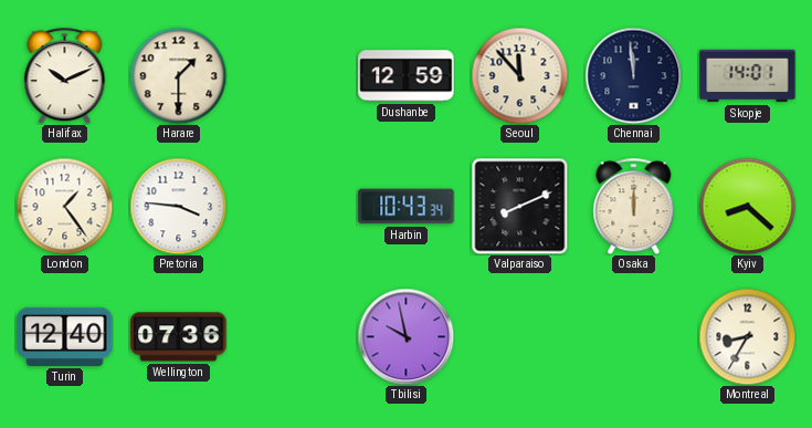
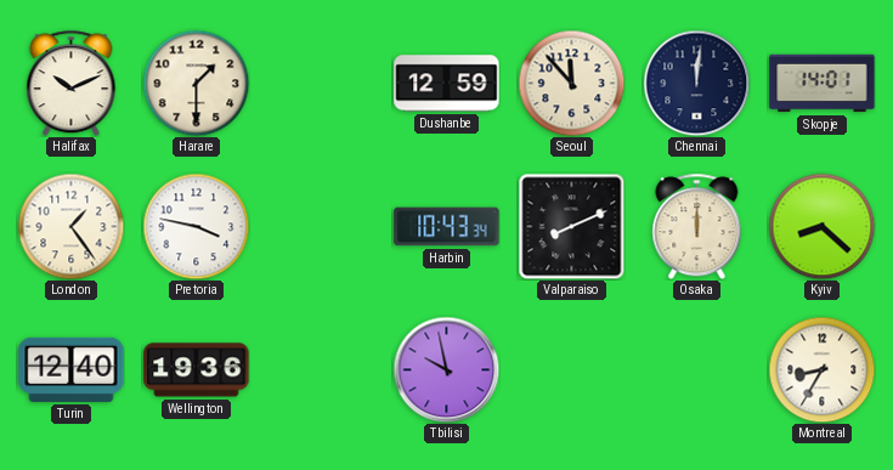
Chennai: 11:59 -> 12:01
Pretoria: 3:46 -> 3:47
Wellington: 07:36 -> 19:36
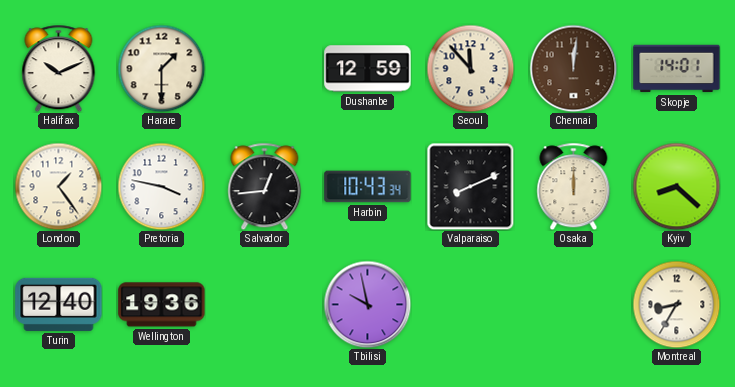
Chennai dial: navy -> brown
Salvador: none -> 12:44
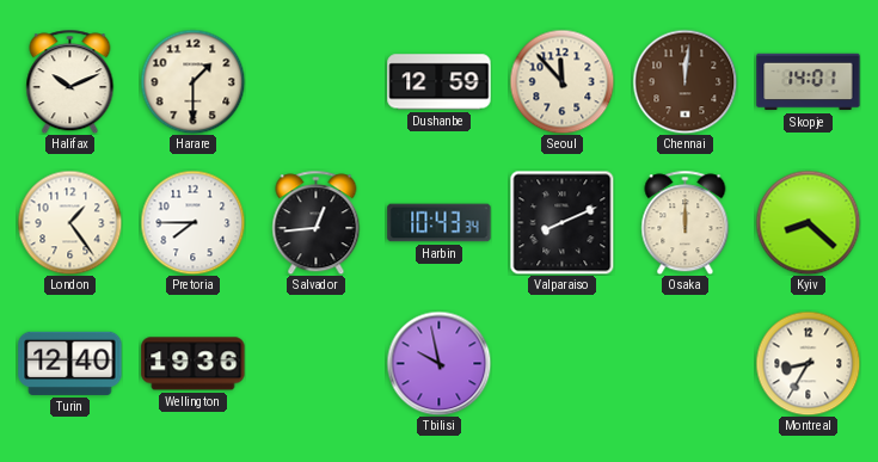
Pretoria: 3:47 -> 7:45
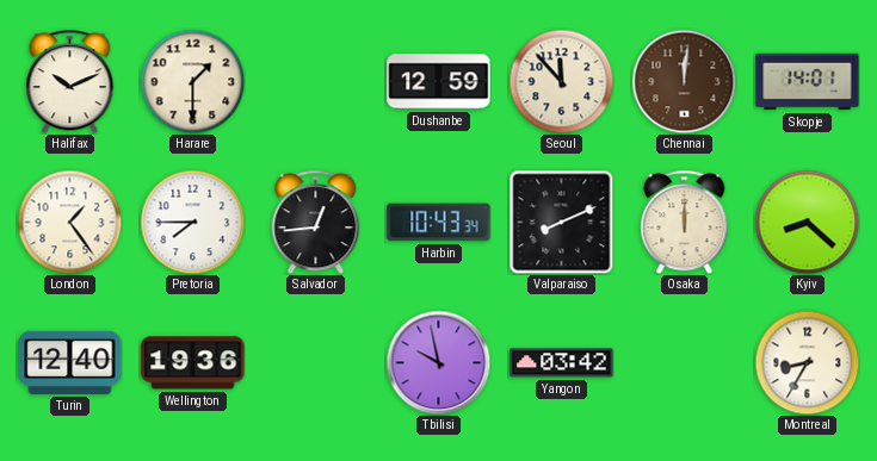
Yangon: none -> 03:42
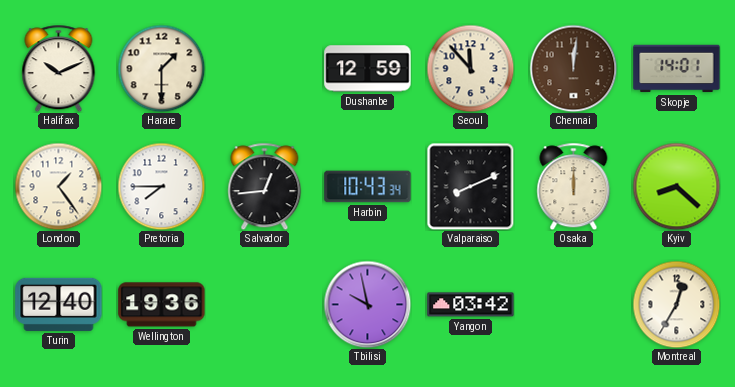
Montreal: 8:35 -> 12:35
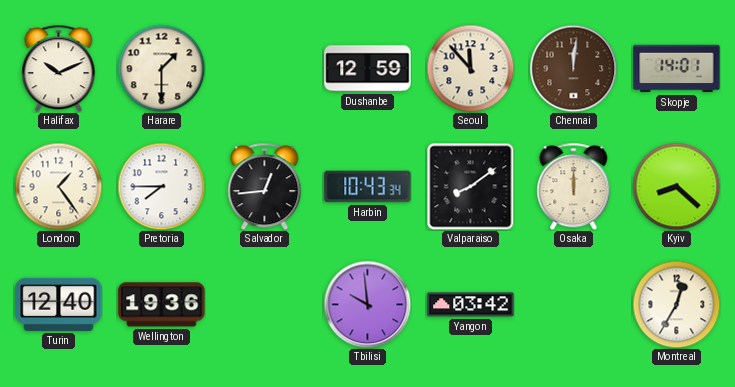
Valparaiso: 8:11 -> 8:09
Tbilisi: 9:58 -> 9:59
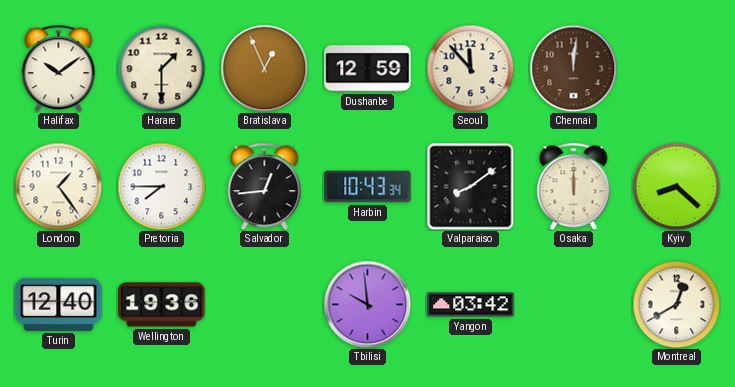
Halifax: 10:11 -> 10:09
Bratislava: none -> 12:56
Skopje: 14:01 -> none
Montreal: 12:35 -> 12:40
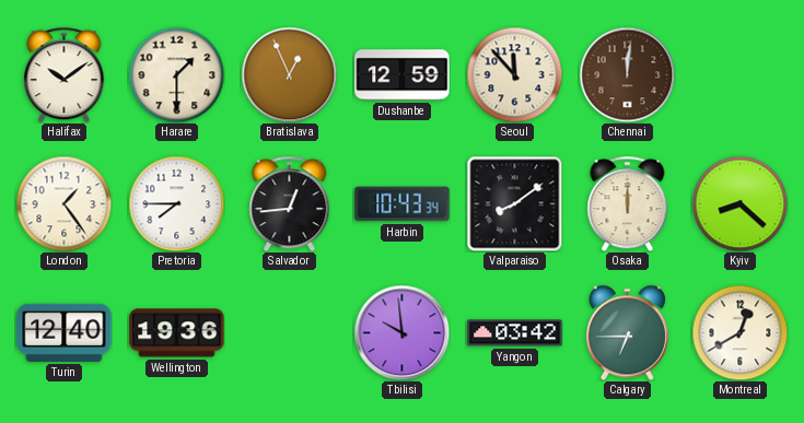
Calgary: none -> 6:45
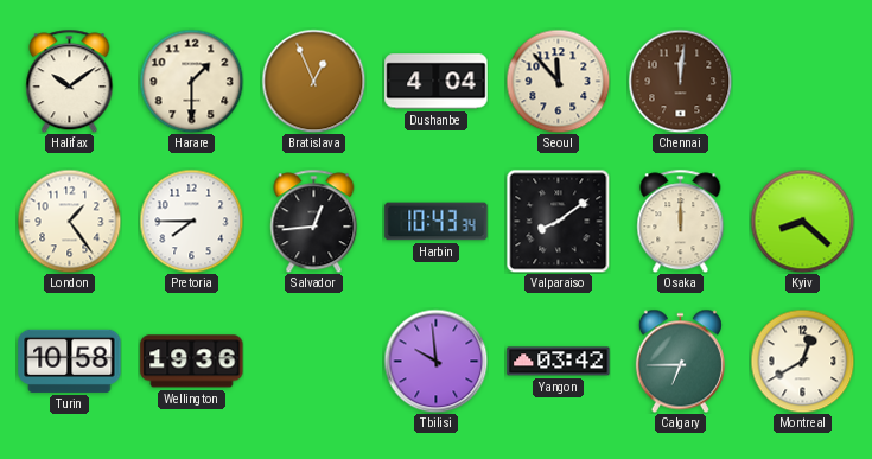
Dushanbe: 12:59 -> 4:04
Turin: 12:40 -> 10:58
